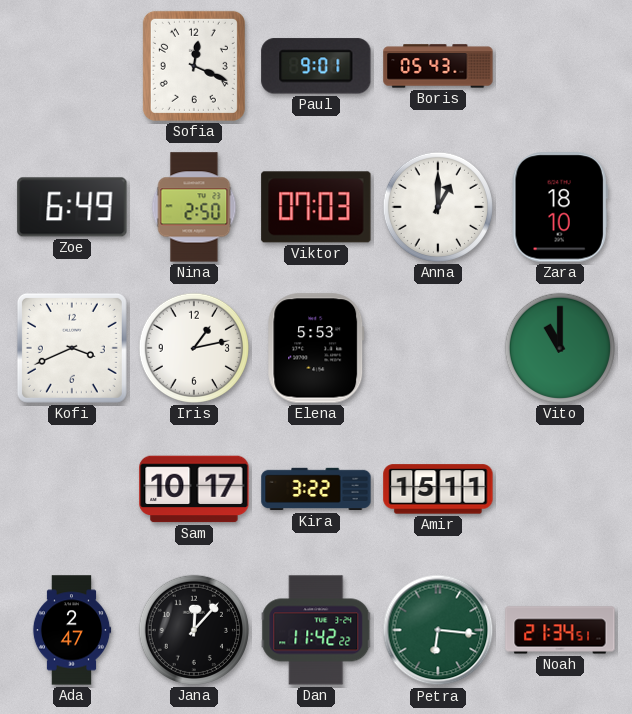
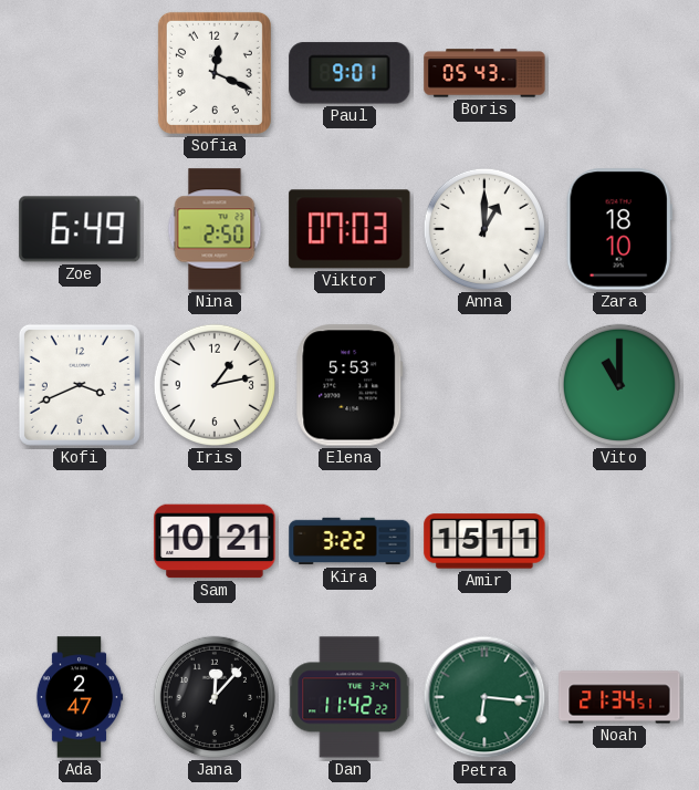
Sam: 10:17 -> 10:21
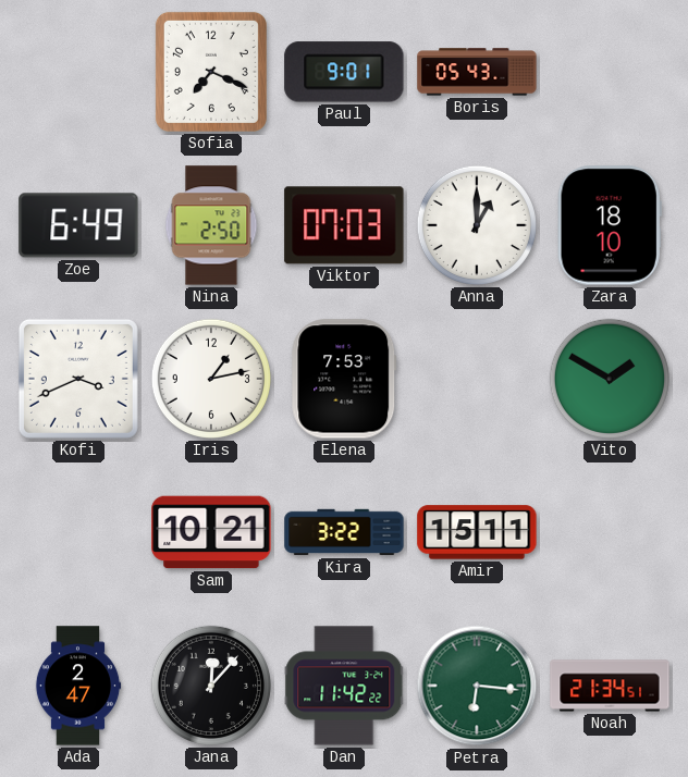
Sofia: 12:19 -> 7:19
Elena: 5:53 -> 7:53
Vito: 11:00 -> 1:50
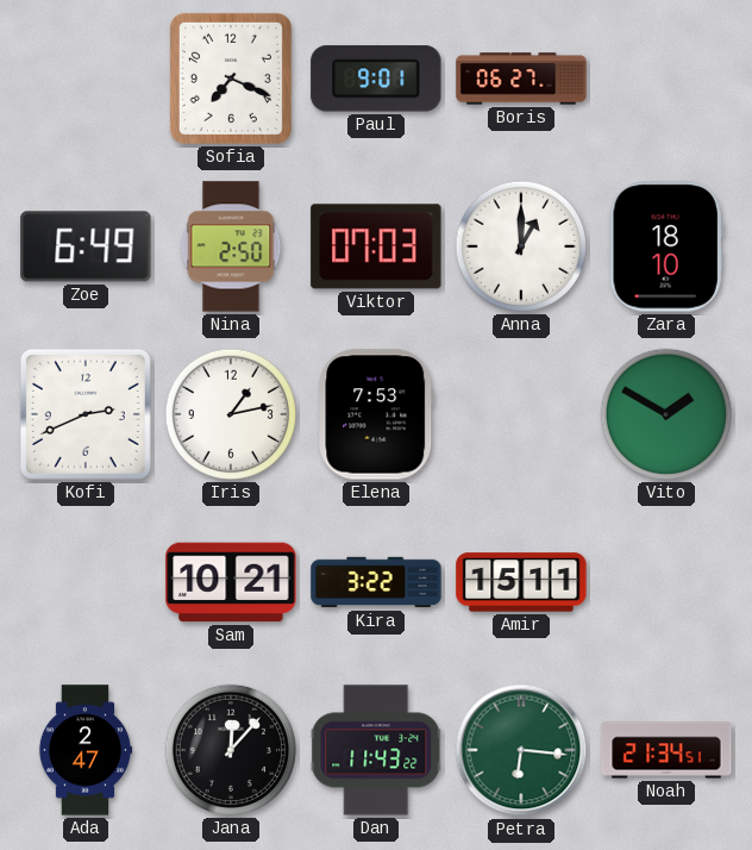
Boris: 05:43 -> 06:27
Kofi: 3:41 -> 2:41
Dan: 11:42 -> 11:43
